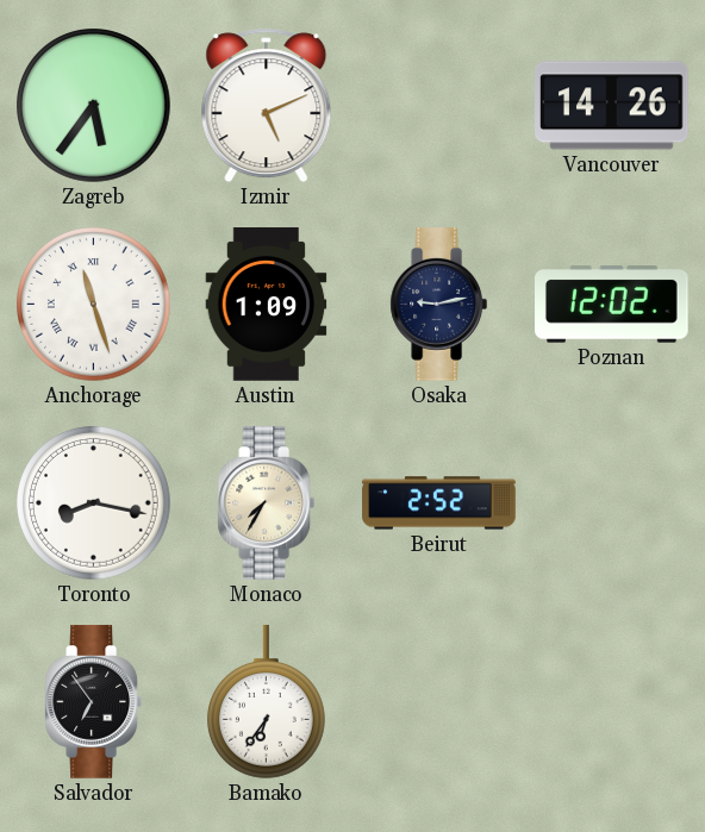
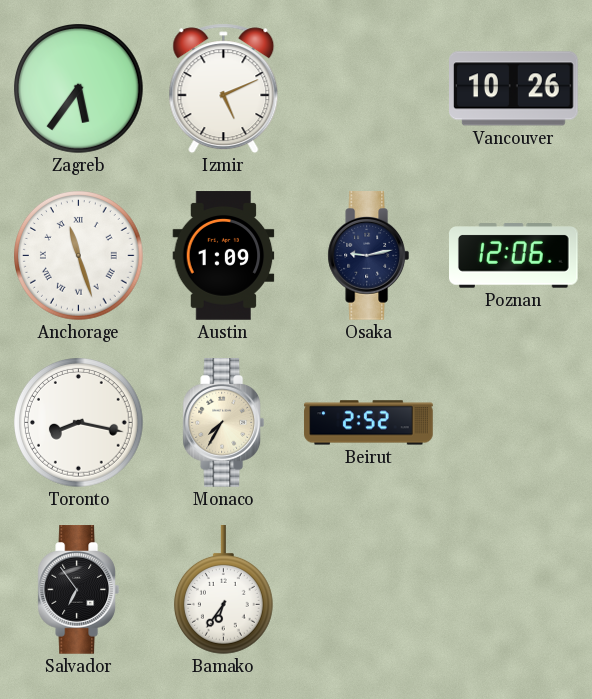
Vancouver: 14:26 -> 10:26
Poznan: 12:02 -> 12:06
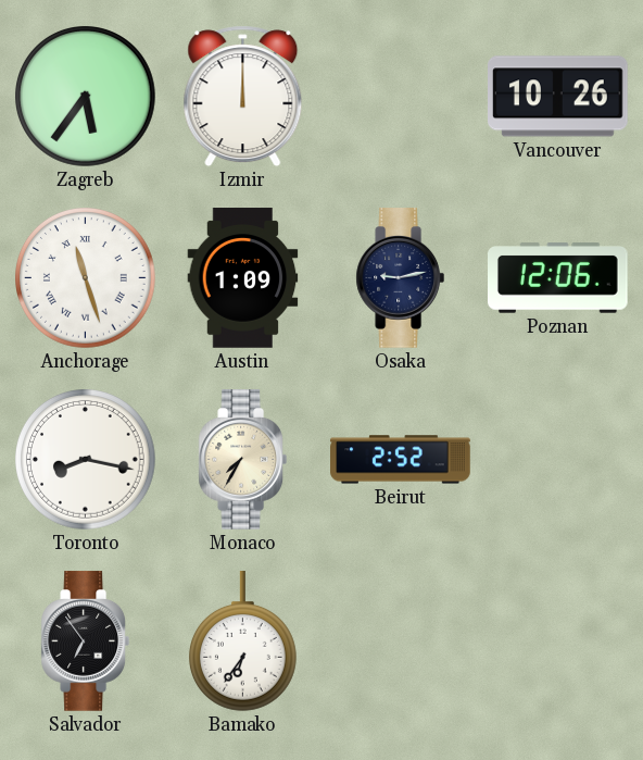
Izmir: 5:11 -> 12:00
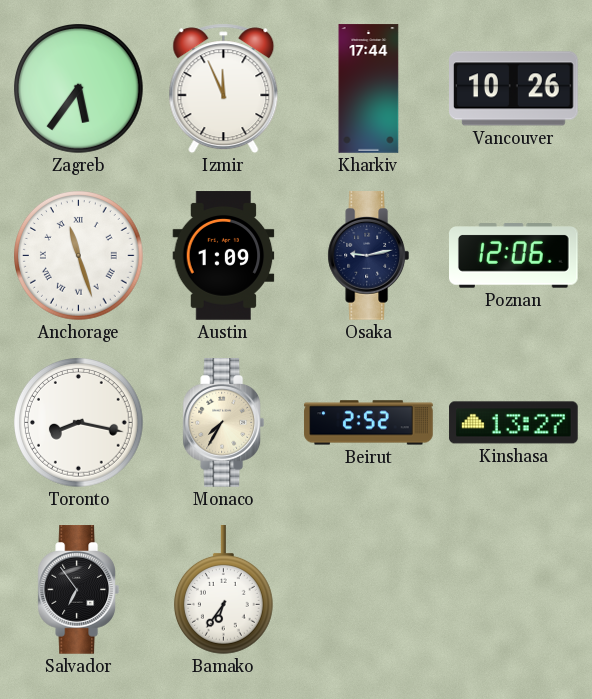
Izmir: 12:00 -> 11:56
Kharkiv: none -> 17:44
Kinshasa: none -> 13:27
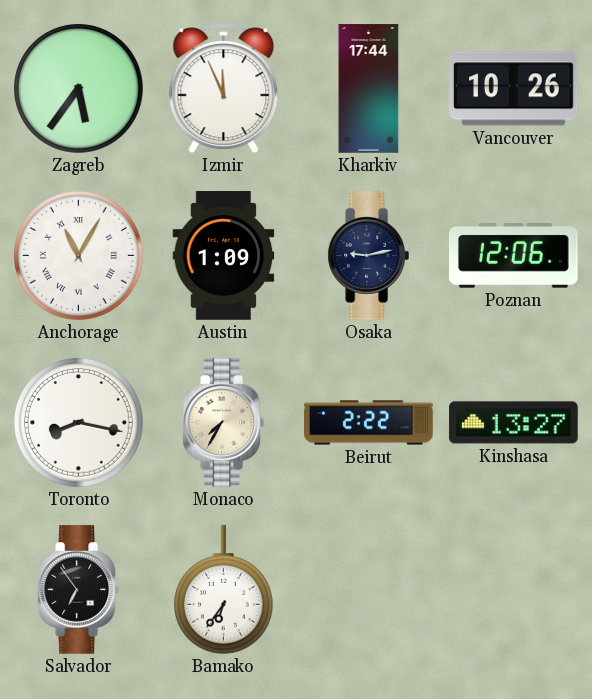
Anchorage: 11:27 -> 11:05
Beirut: 2:52 -> 2:22
